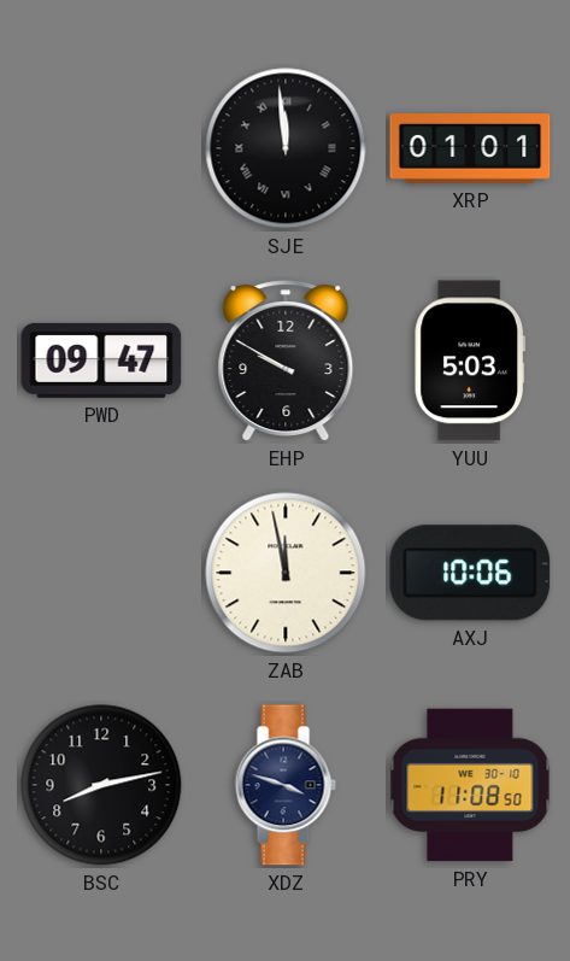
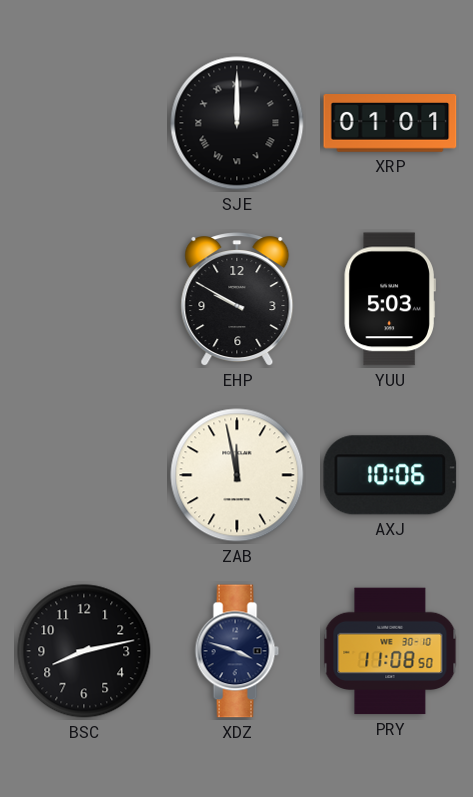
SJE: 11:59 -> 12:00
PWD: 09:47 -> none
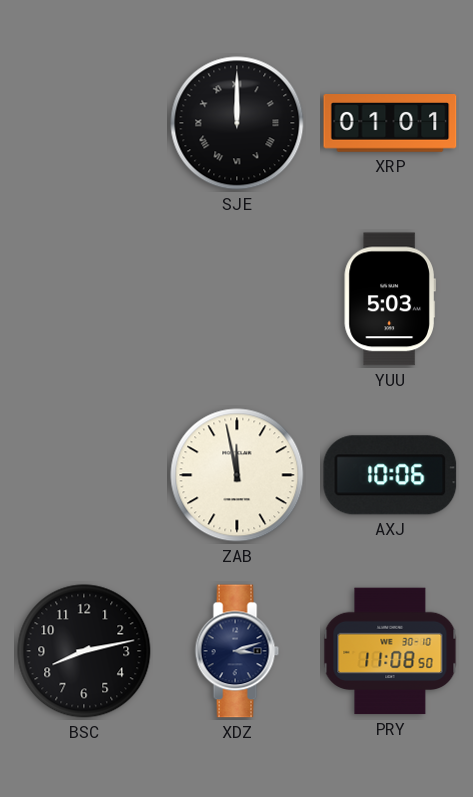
EHP: 9:50 -> none
XDZ: 3:48 -> 3:12
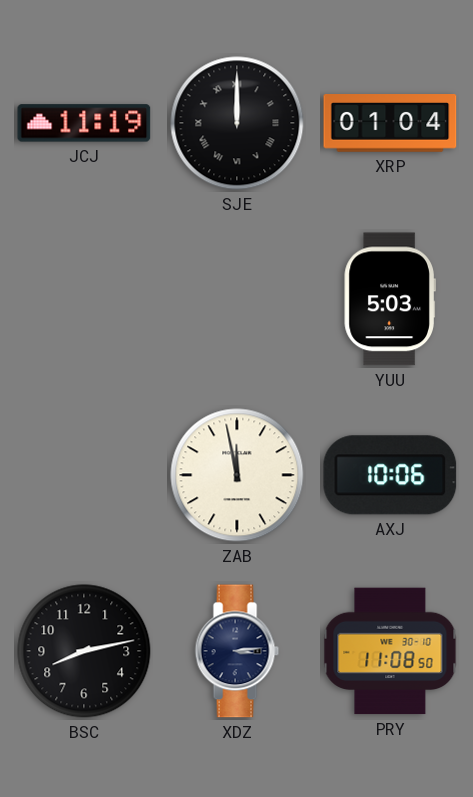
JCJ: none -> 11:19
XRP: 01:01 -> 01:04
XDZ: 3:12 -> 3:14
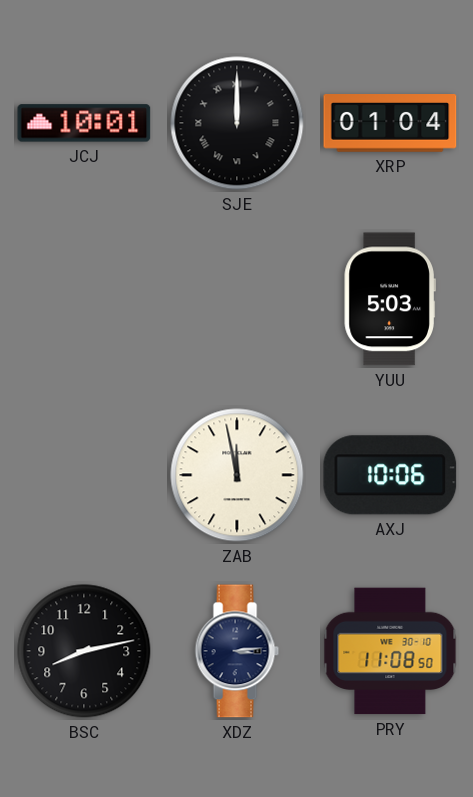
JCJ: 11:19 -> 10:01
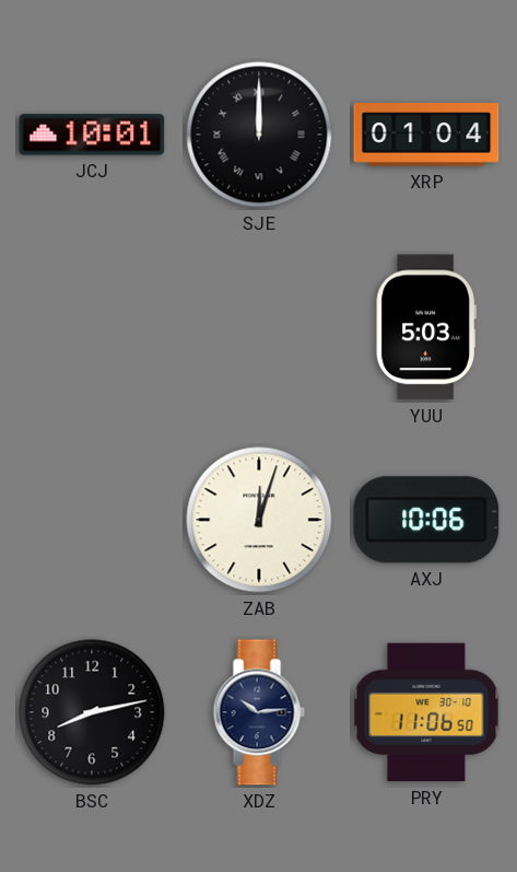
ZAB: 11:58 -> 12:03
XDZ: 3:14 -> 10:14
PRY: 11:08 -> 11:06
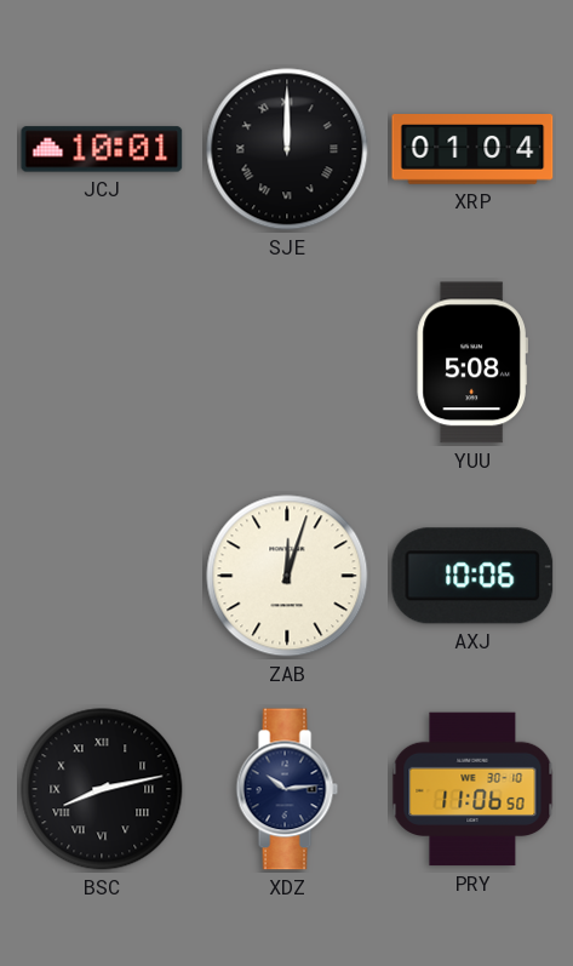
YUU: 5:03 -> 5:08
BSC numerals: Arabic -> Roman
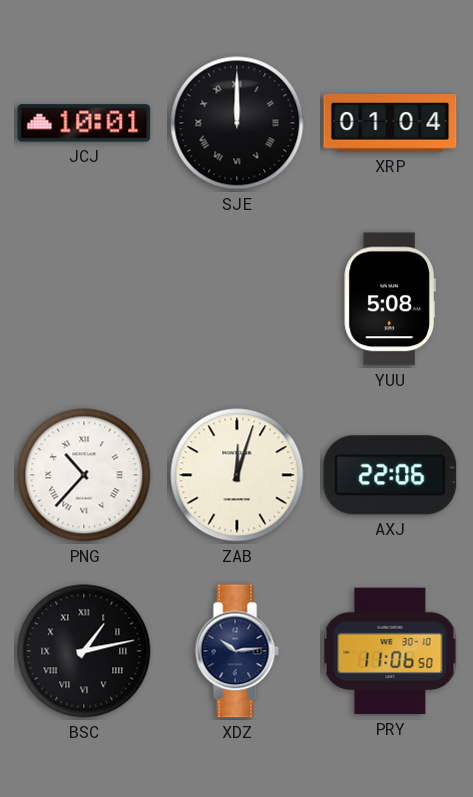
PNG: none -> 10:37
AXJ: 10:06 -> 22:06
BSC: 8:13 -> 1:13
